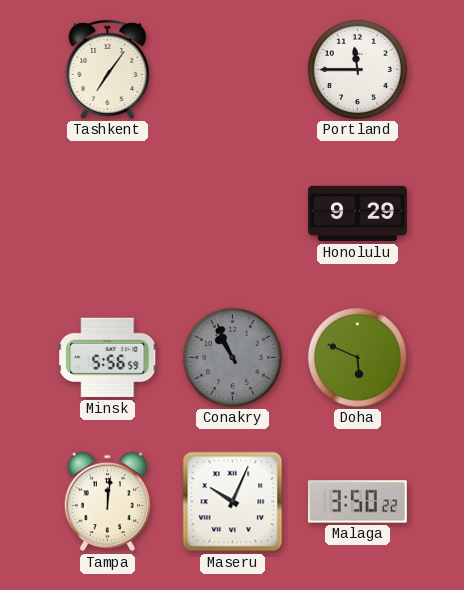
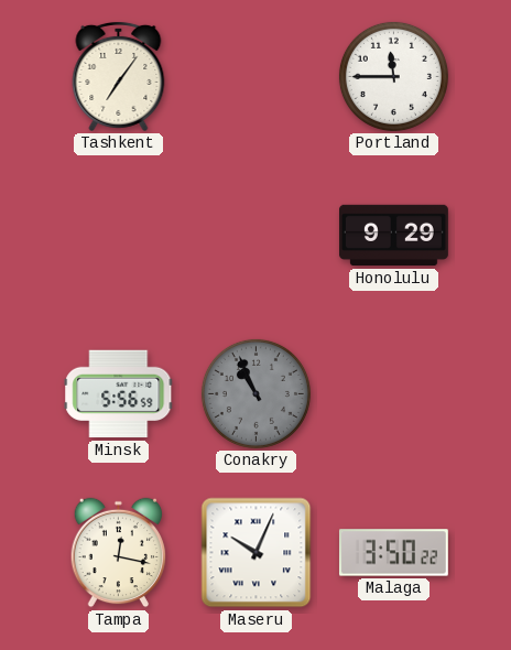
Doha: 5:49 -> none
Tampa: 12:01 -> 12:17
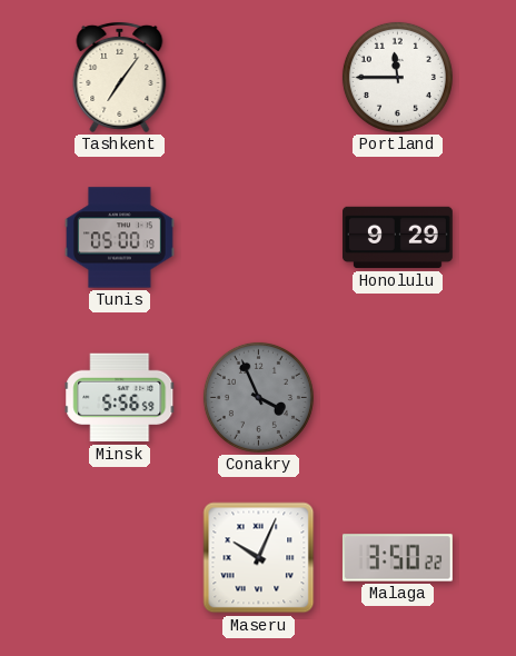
Tunis: none -> 05:00
Conakry: 10:56 -> 3:56
Tampa: 12:17 -> none
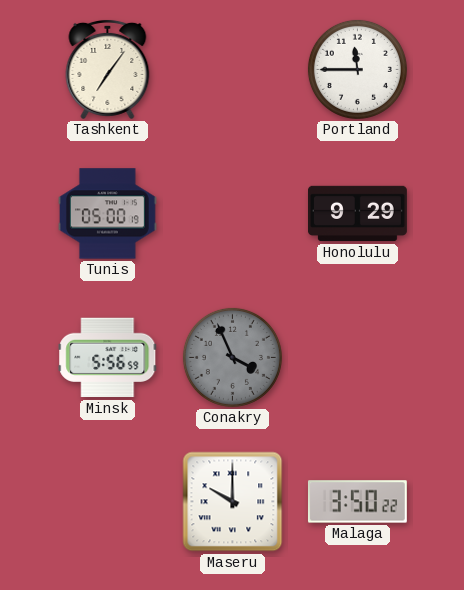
Maseru: 10:04 -> 10:00
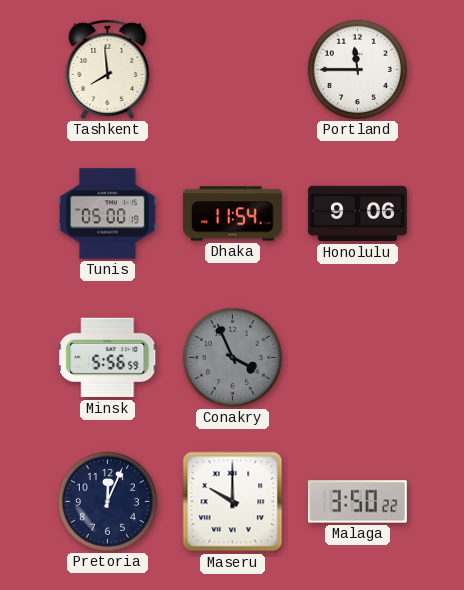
Tashkent: 7:06 -> 7:59
Dhaka: none -> 11:54
Honolulu: 9:29 -> 9:06
Pretoria: none -> 12:04
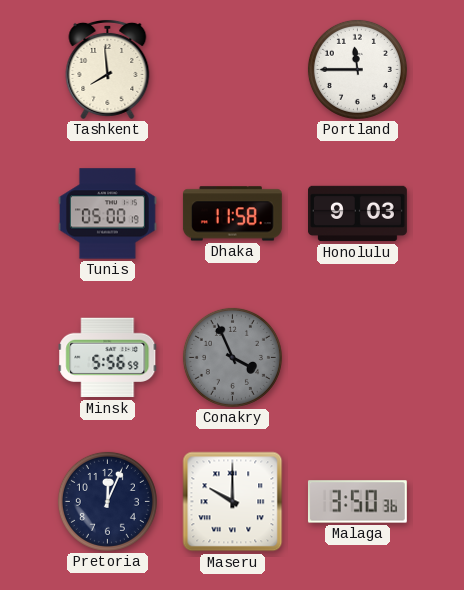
Dhaka: 11:54 -> 11:58
Honolulu: 9:06 -> 9:03
Malaga: 3:50:22 -> 3:50:36
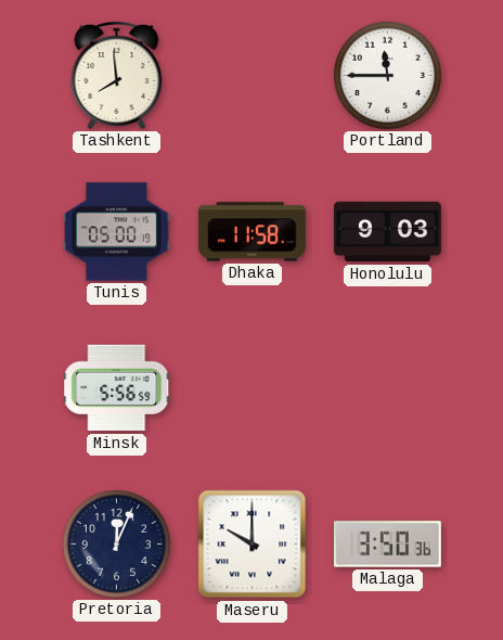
Conakry: 3:56 -> none
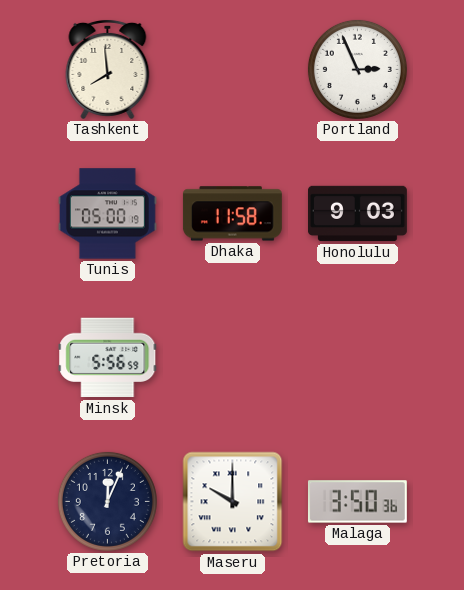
Portland: 11:45 -> 2:56
